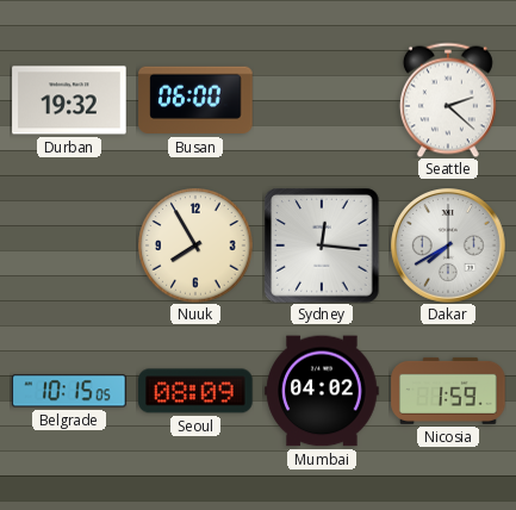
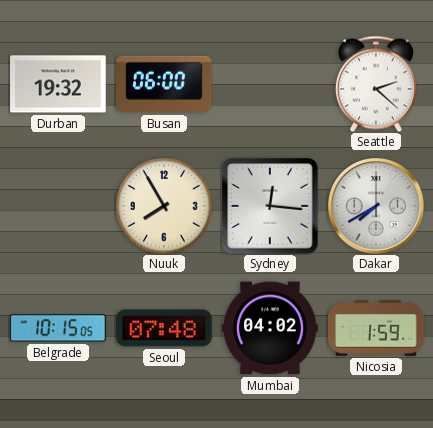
Seoul: 08:09 -> 07:48
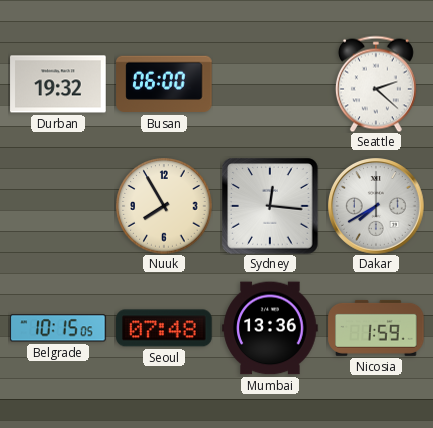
Mumbai: 04:02 -> 13:36
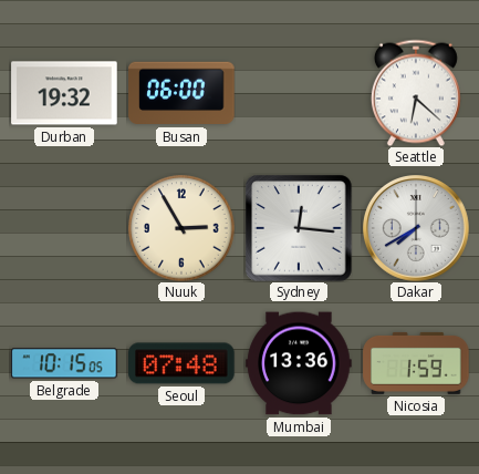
Seattle: 2:22 -> 6:22
Nuuk: 7:55 -> 2:55
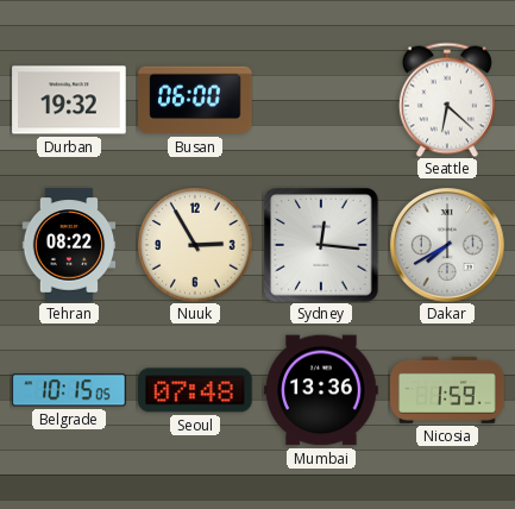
Tehran: none -> 08:22
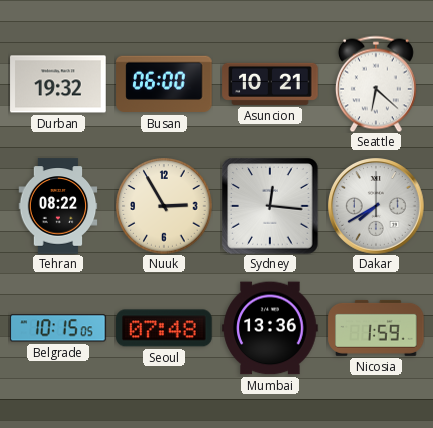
Asuncion: none -> 10:21
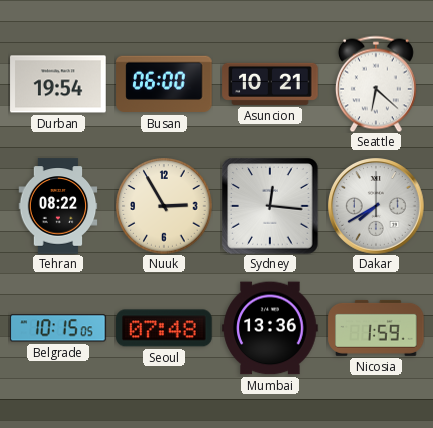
Durban: 19:32 -> 19:54
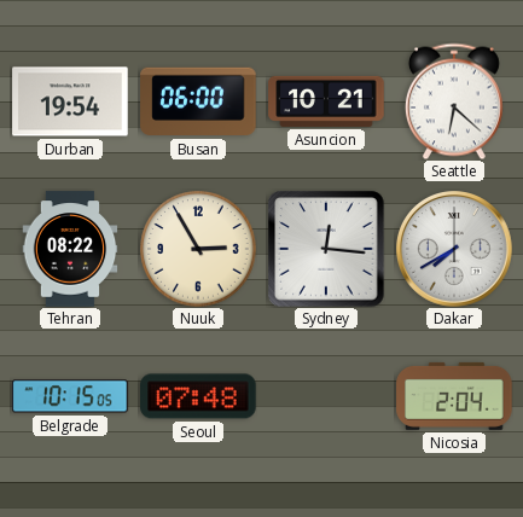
Mumbai: 13:36 -> none
Nicosia: 1:59 -> 2:04
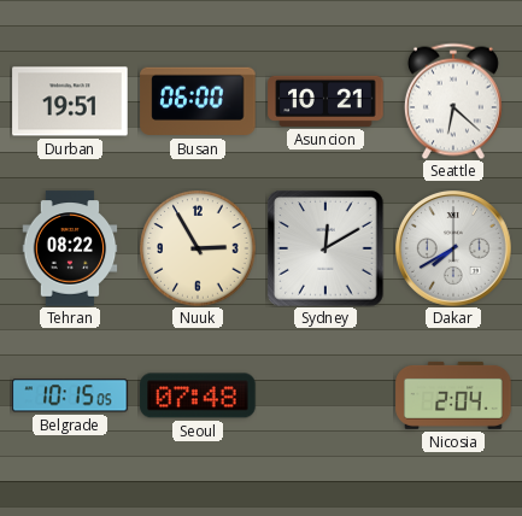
Durban: 19:54 -> 19:51
Sydney: 12:16 -> 12:10
